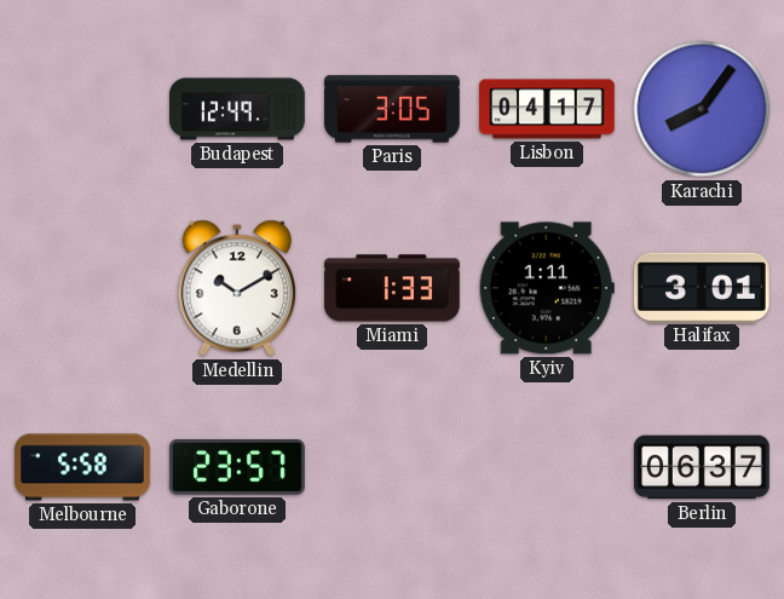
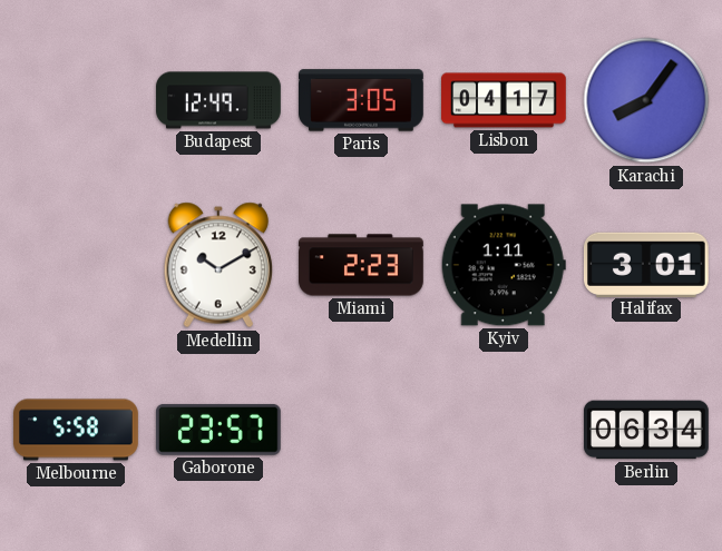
Miami: 1:33 -> 2:23
Berlin: 06:37 -> 06:34
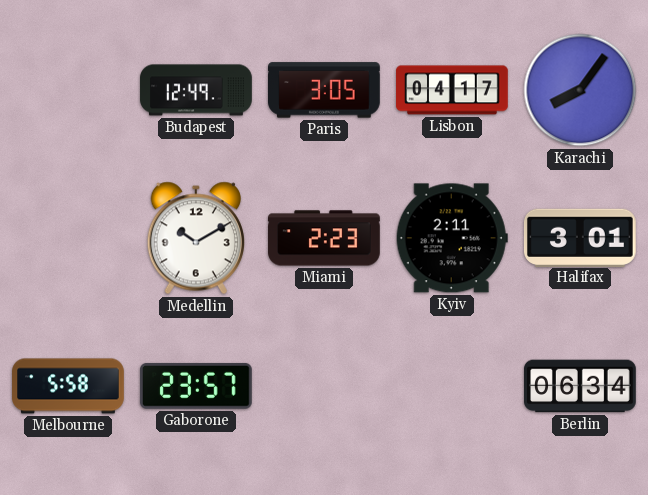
Kyiv: 1:11 -> 2:11
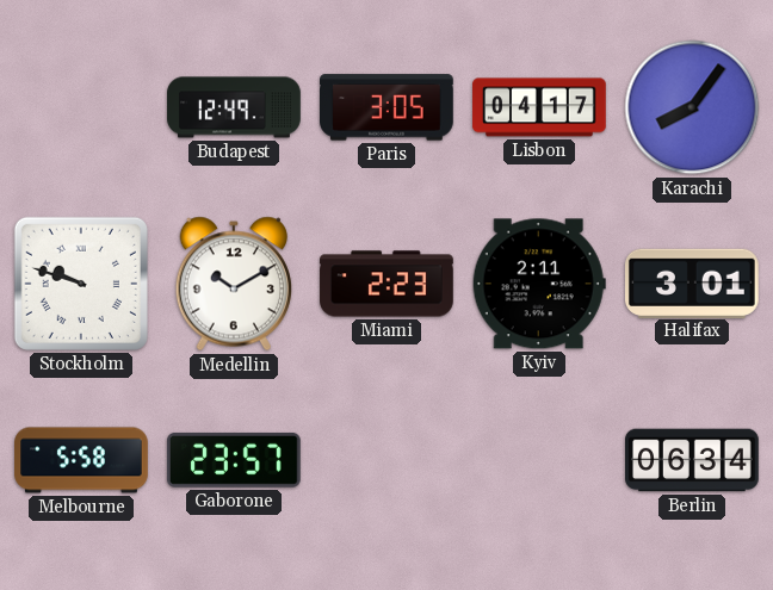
Stockholm: none -> 9:48
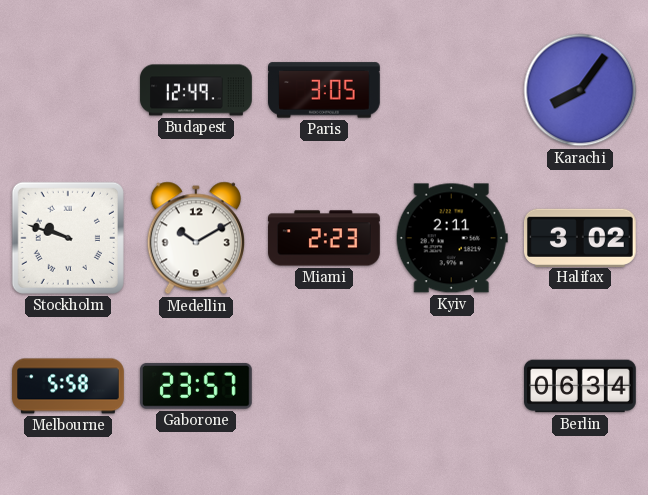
Lisbon: 04:17 -> none
Halifax: 3:01 -> 3:02
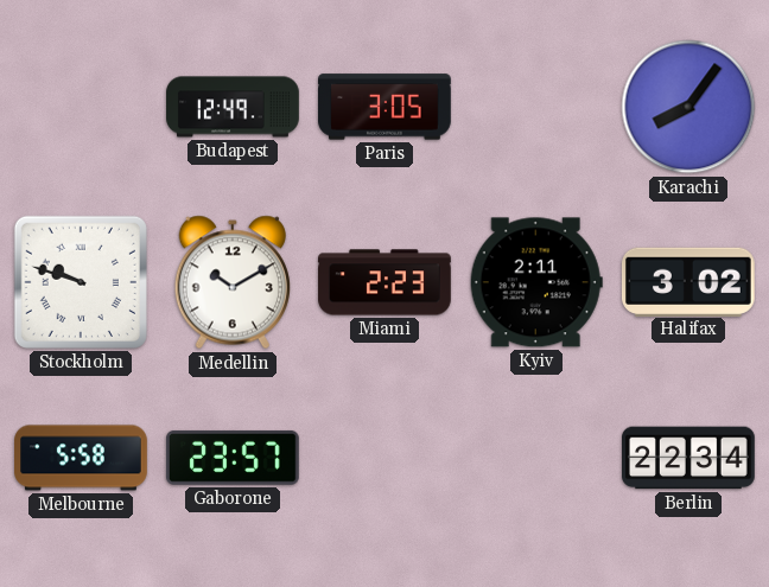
Berlin: 06:34 -> 22:34
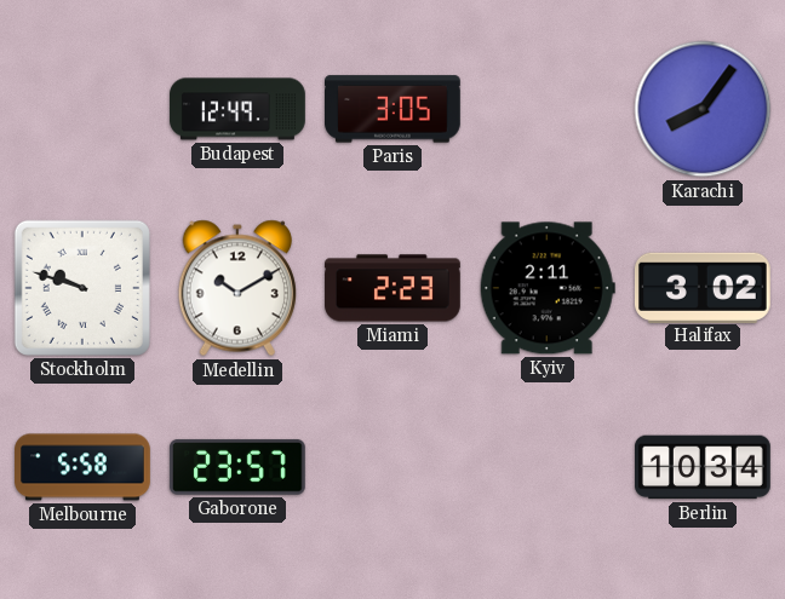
Berlin: 22:34 -> 10:34
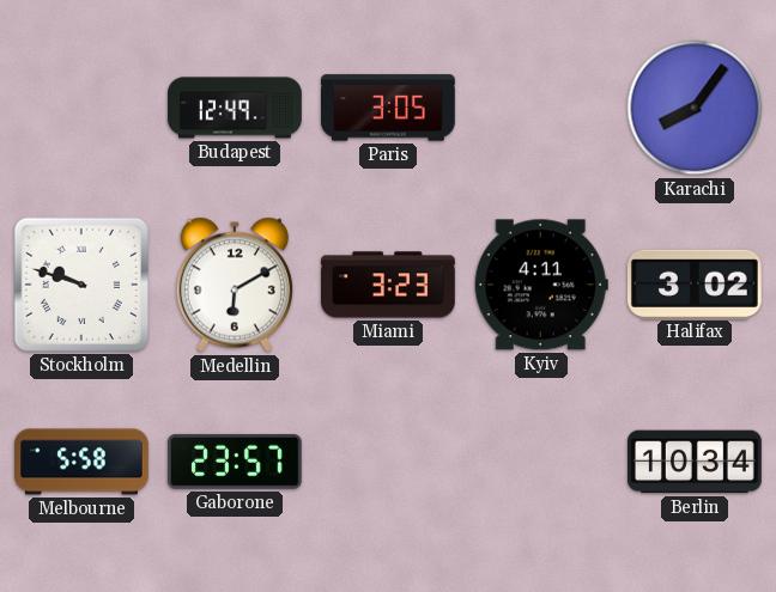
Medellin: 10:10 -> 6:10
Miami: 2:23 -> 3:23
Kyiv: 2:11 -> 4:11
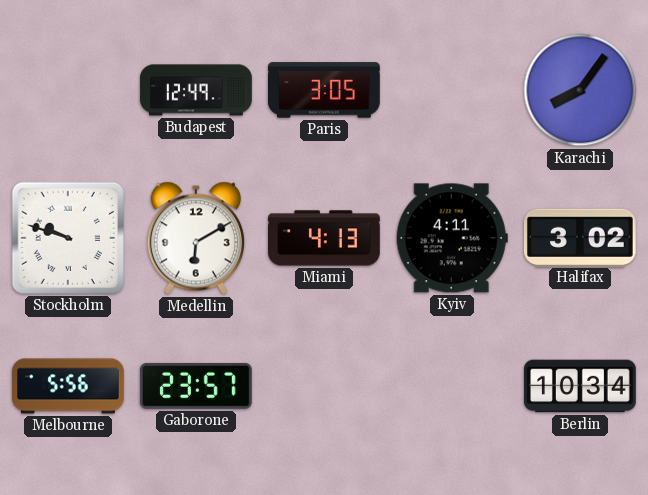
Miami: 3:23 -> 4:13
Melbourne: 5:58 -> 5:56
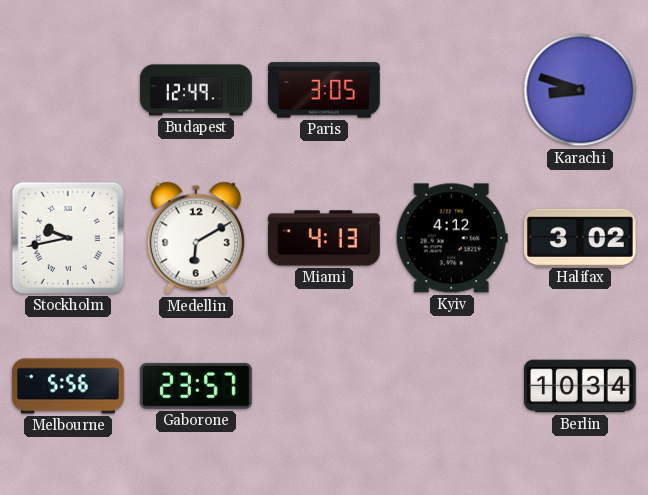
Karachi: 8:06 -> 8:48
Stockholm: 9:48 -> 9:43
Kyiv: 4:11 -> 4:12
